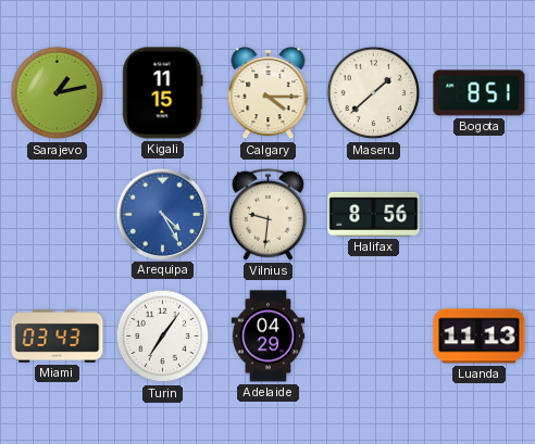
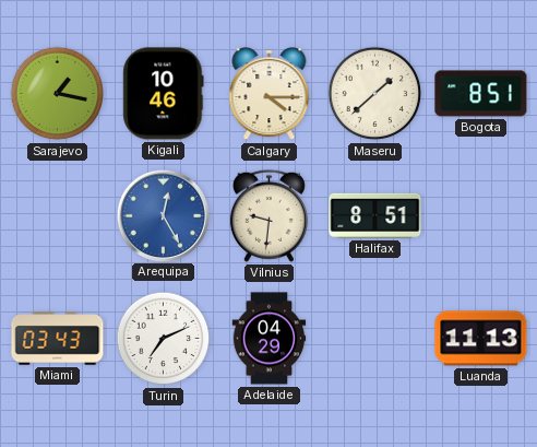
Sarajevo: 1:13 -> 1:17
Kigali: 11:15 -> 10:46
Arequipa: 4:25 -> 12:25
Halifax: 8:56 -> 8:51
Turin: 7:06 -> 7:11
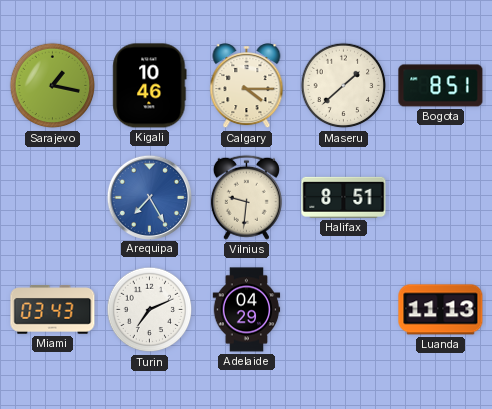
Arequipa: 12:25 -> 7:25
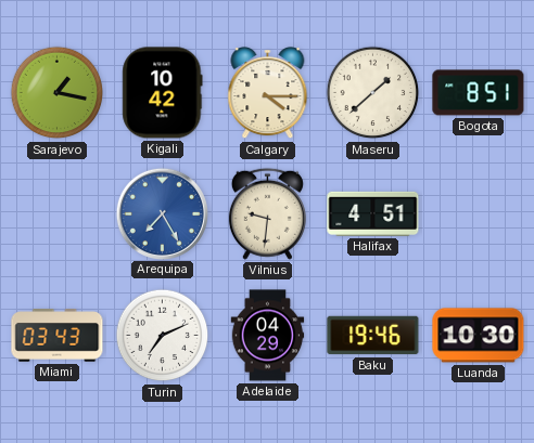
Kigali: 10:46 -> 10:42
Halifax: 8:51 -> 4:51
Baku: none -> 19:46
Luanda: 11:13 -> 10:30
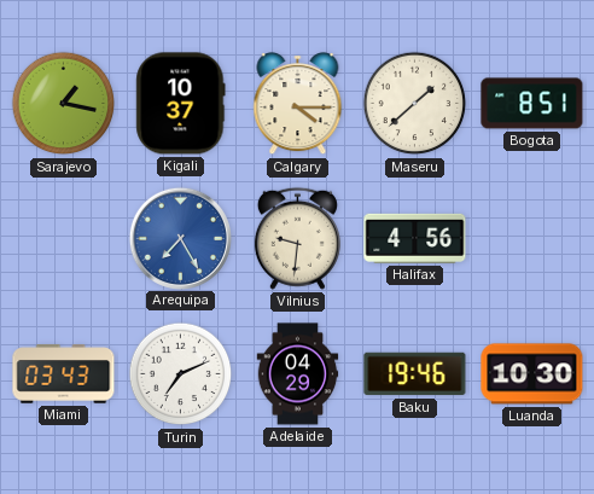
Kigali: 10:42 -> 10:37
Halifax: 4:51 -> 4:56
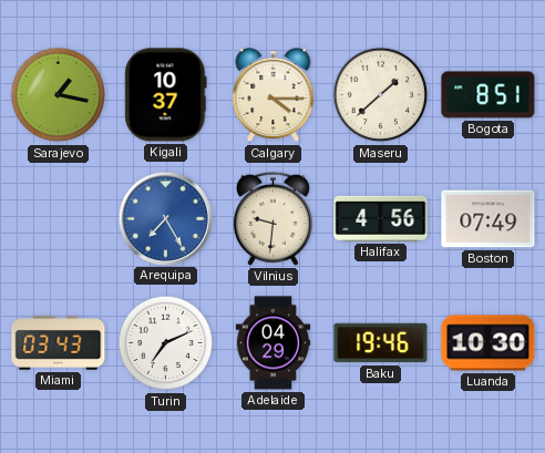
Boston: none -> 07:49
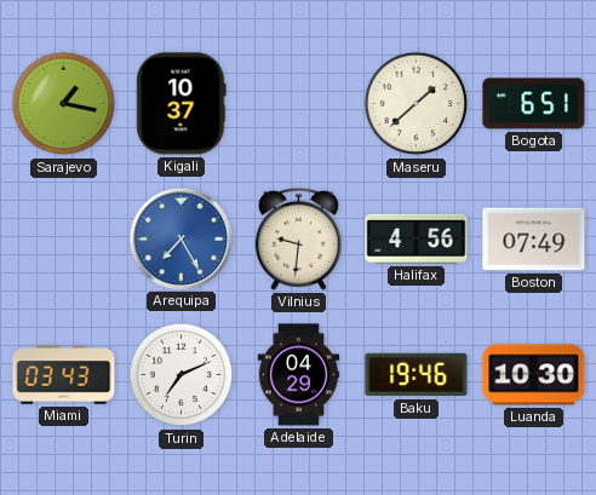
Calgary: 4:15 -> none
Bogota: 8:51 -> 6:51
